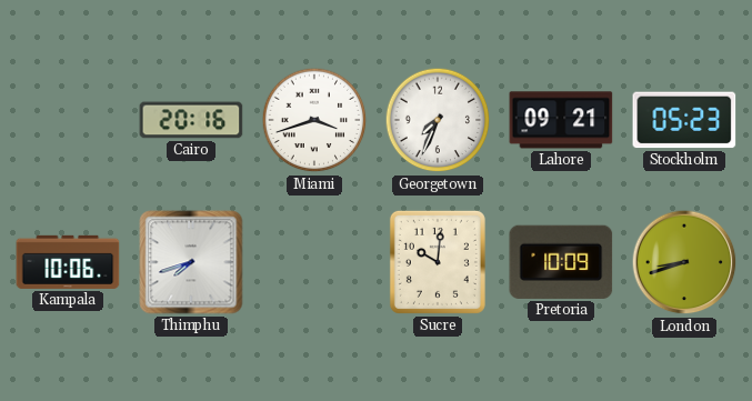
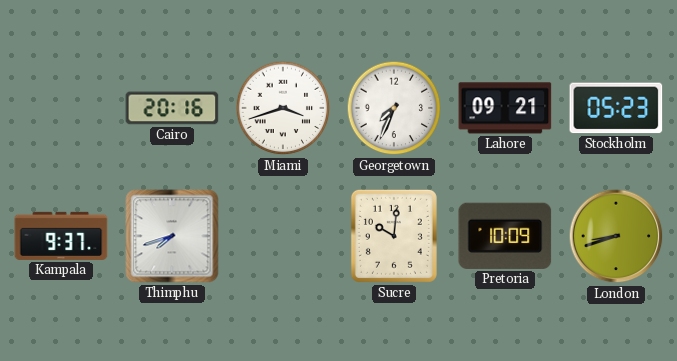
Kampala: 10:06 -> 9:37
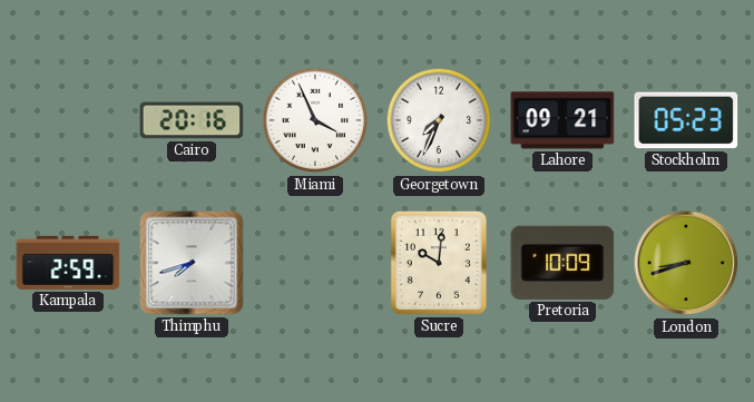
Miami: 3:42 -> 3:56
Kampala: 9:37 -> 2:59
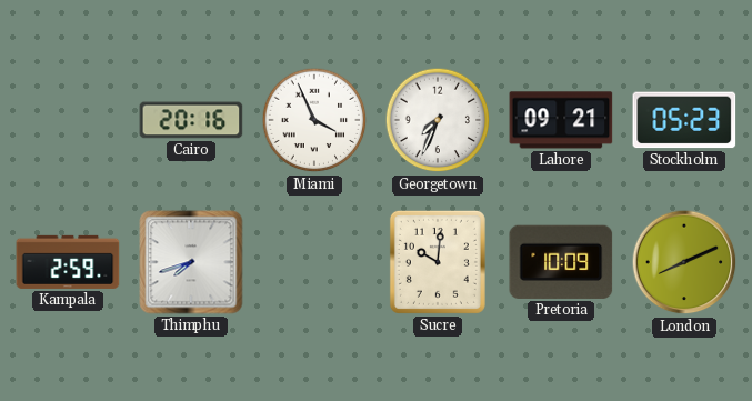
London: 8:42 -> 8:11
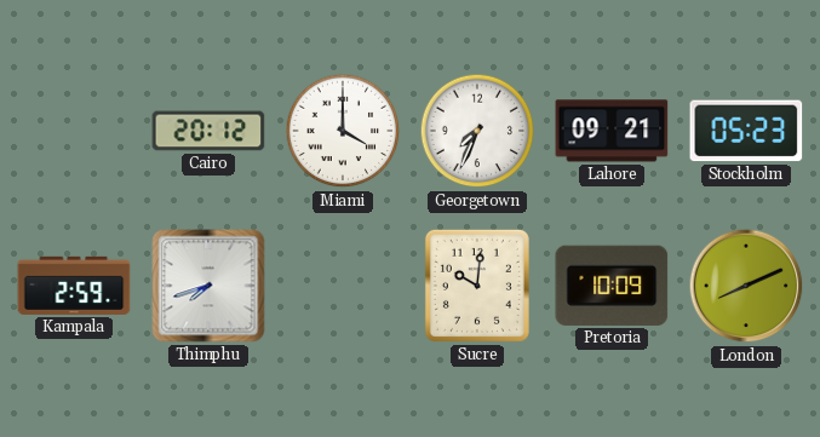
Cairo: 20:16 -> 20:12
Miami: 3:56 -> 4:00
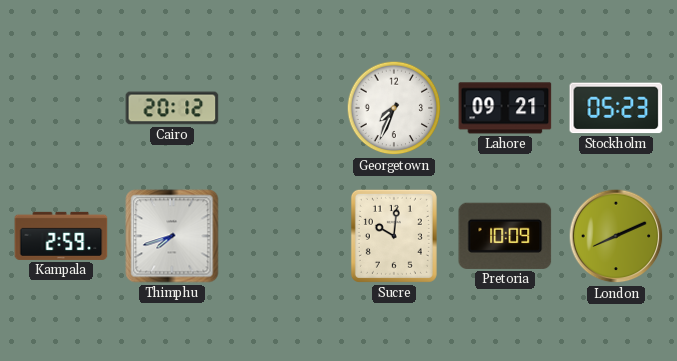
Miami: 4:00 -> none
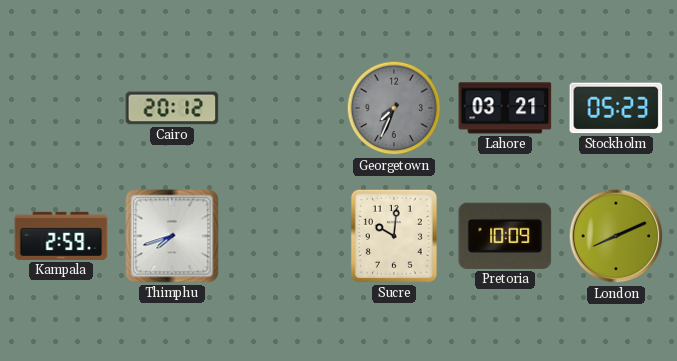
Georgetown dial: white -> grey
Lahore: 09:21 -> 03:21
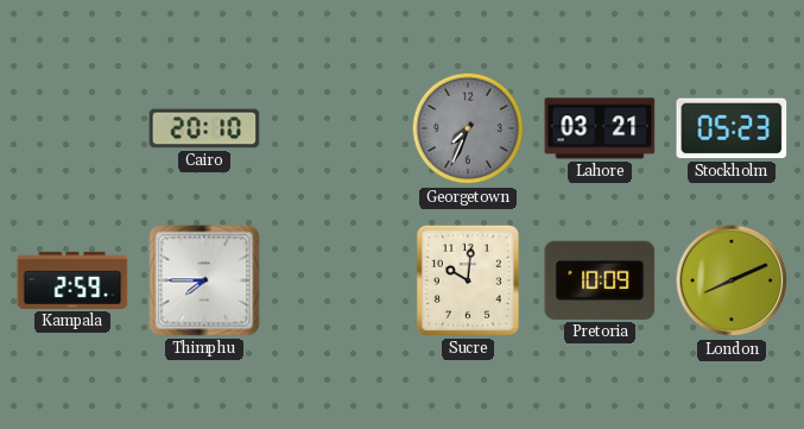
Cairo: 20:12 -> 20:10
Thimphu: 7:42 -> 7:45
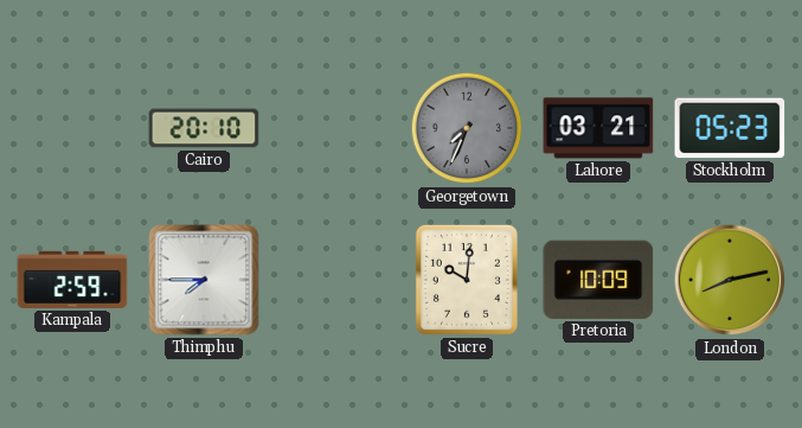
London: 8:11 -> 8:13
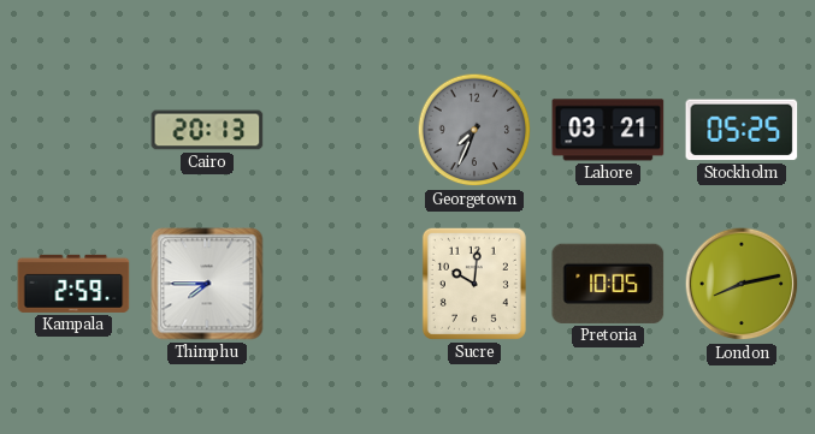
Cairo: 20:10 -> 20:13
Stockholm: 05:23 -> 05:25
Pretoria: 10:09 -> 10:05
